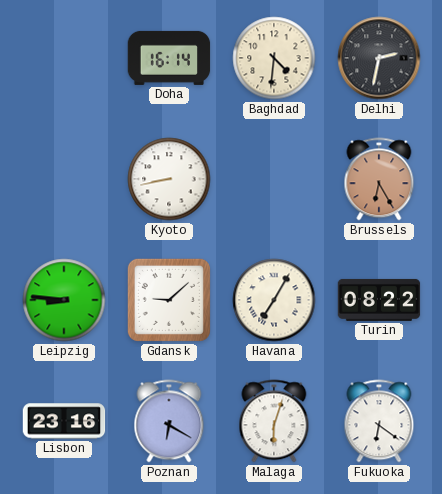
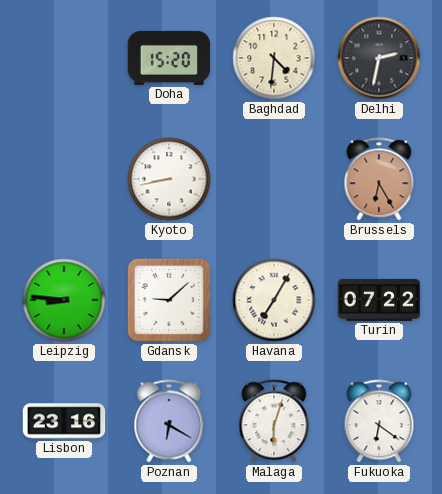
Doha: 16:14 -> 15:20
Turin: 08:22 -> 07:22
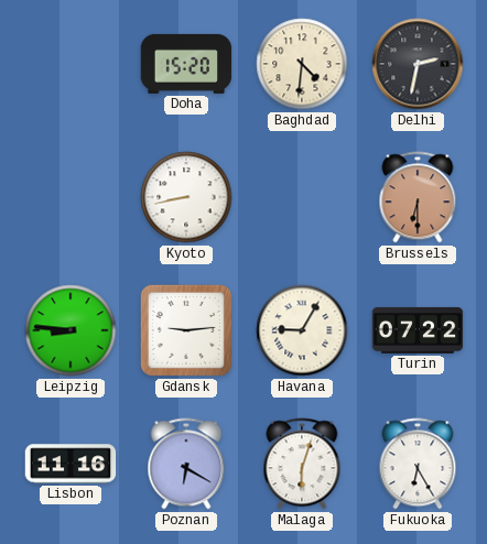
Brussels: 6:25 -> 6:30
Gdansk: 9:08 -> 9:14
Havana: 7:05 -> 9:05
Lisbon: 23:16 -> 11:16
Fukuoka: 6:21 -> 6:25
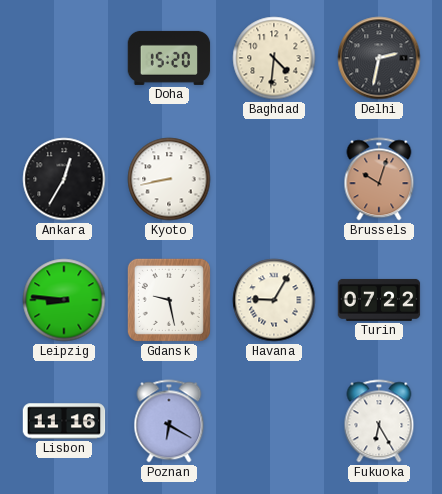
Ankara: none -> 12:35
Brussels: 6:30 -> 10:03
Gdansk: 9:14 -> 9:28
Malaga: 6:03 -> none
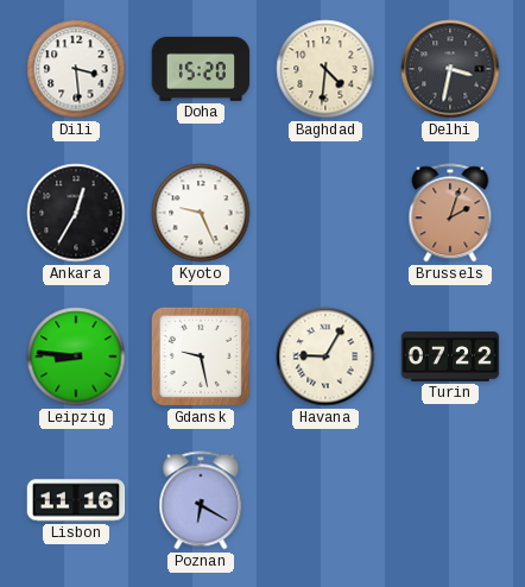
Dili: none -> 3:29
Delhi: 2:32 -> 3:32
Kyoto: 8:43 -> 9:26
Brussels: 10:03 -> 2:03
Fukuoka: 6:25 -> none
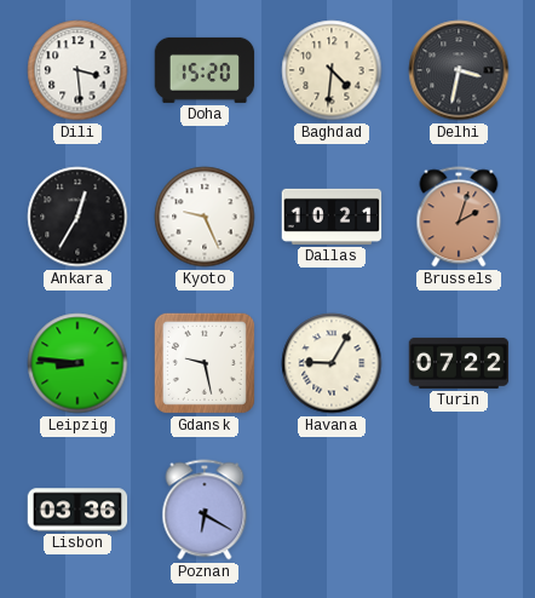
Dallas: none -> 10:21
Lisbon: 11:16 -> 03:36
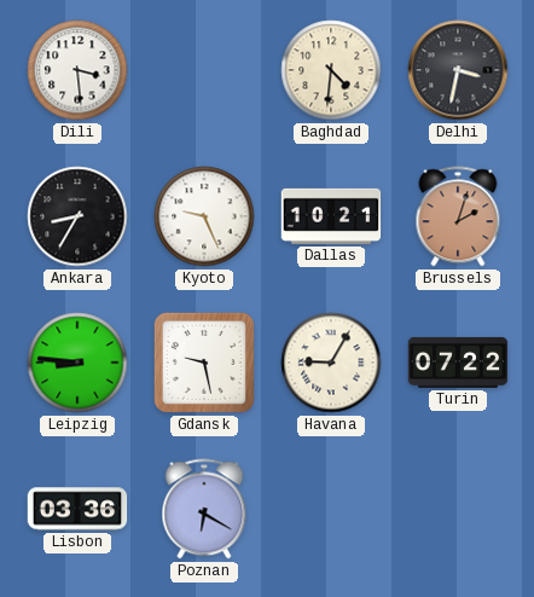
Doha: 15:20 -> none
Ankara: 12:35 -> 8:35
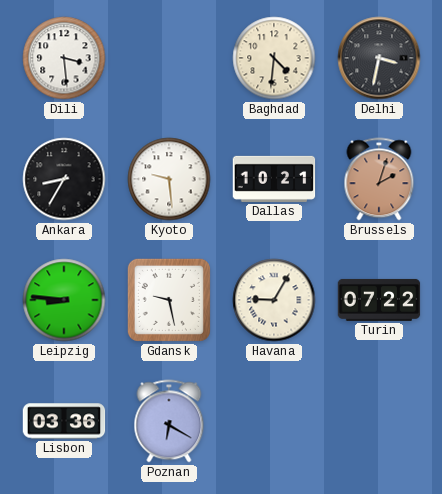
Kyoto: 9:26 -> 9:29
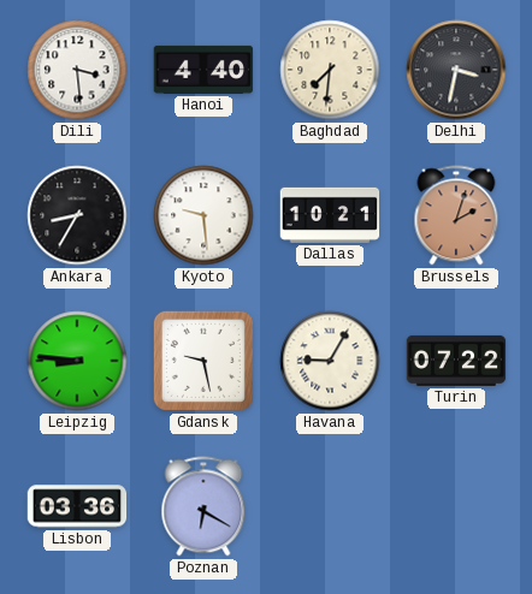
Hanoi: none -> 4:40
Baghdad: 4:31 -> 7:31
